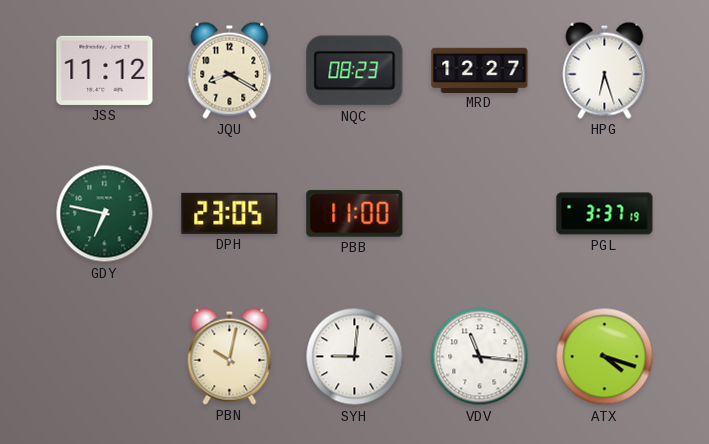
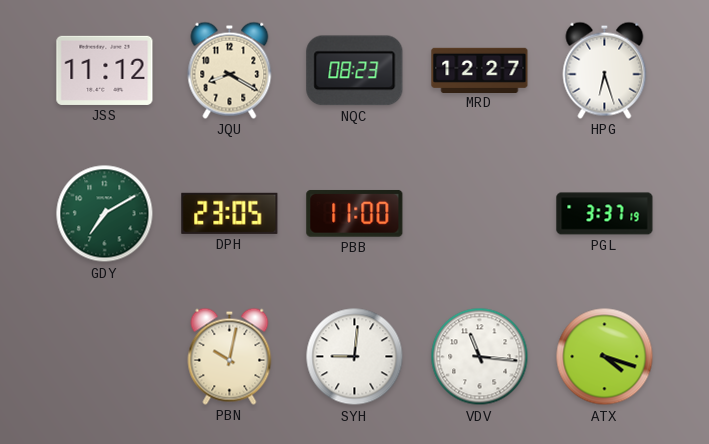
GDY: 6:47 -> 7:10
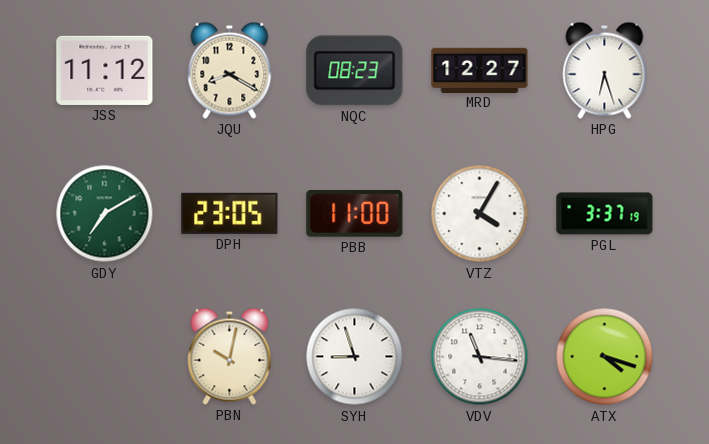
VTZ: none -> 4:05
SYH: 9:01 -> 8:57
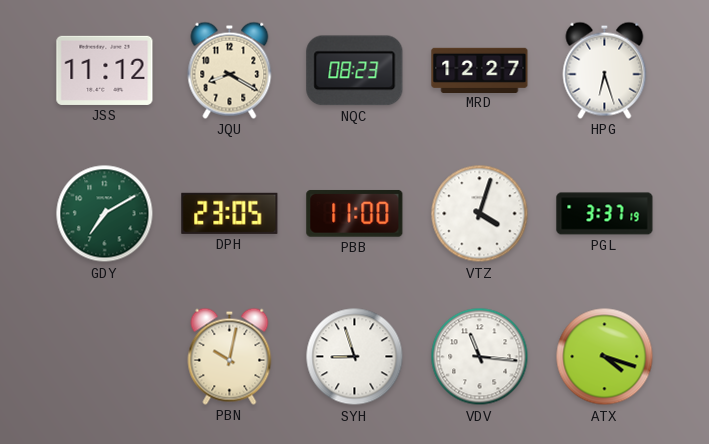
VTZ: 4:05 -> 4:03
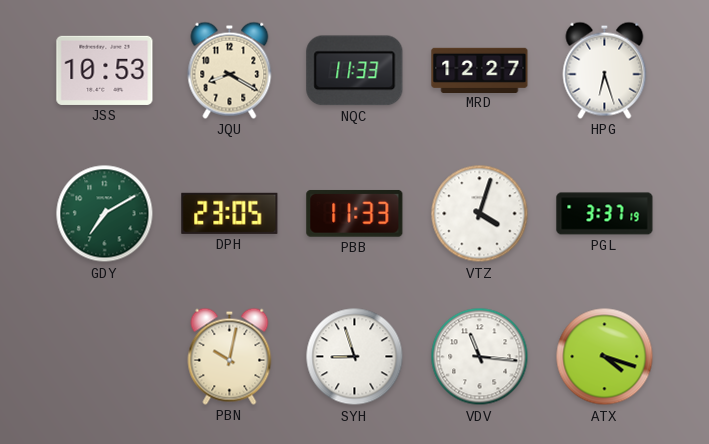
JSS: 11:12 -> 10:53
NQC: 08:23 -> 11:33
PBB: 11:00 -> 11:33
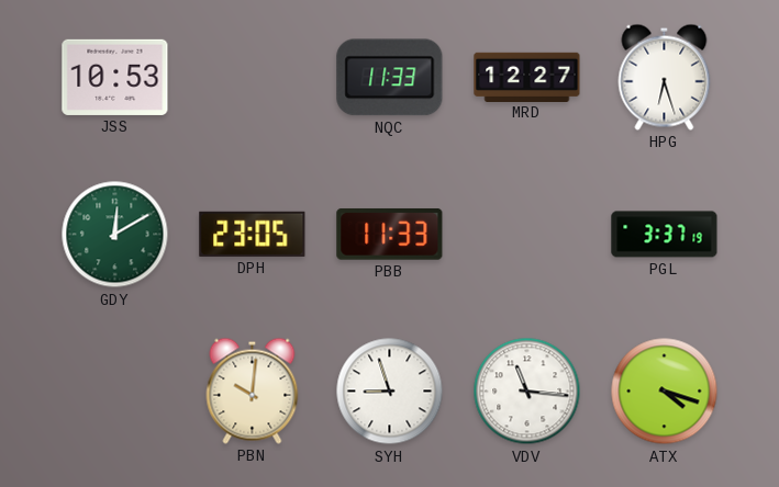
JQU: 8:20 -> none
GDY: 7:10 -> 12:10
VTZ: 4:03 -> none
PBN: 10:02 -> 10:01
